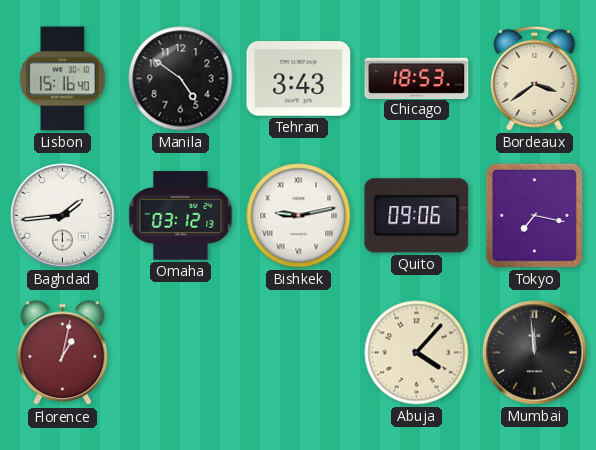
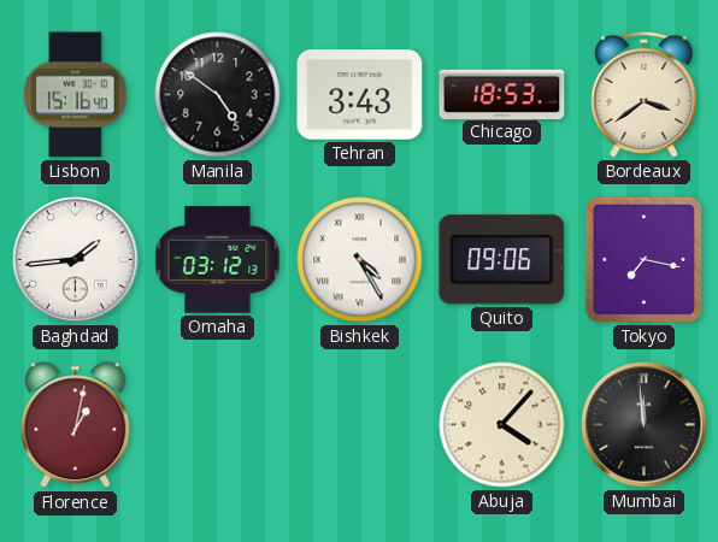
Bishkek: 9:13 -> 4:25
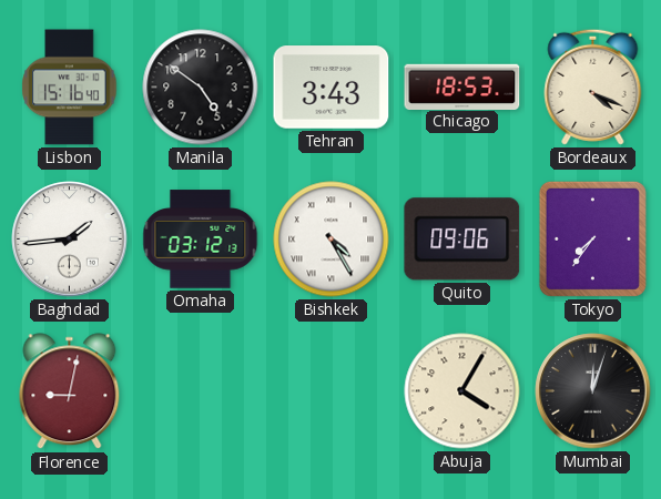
Bordeaux: 3:39 -> 4:19
Tokyo: 7:17 -> 7:36
Florence: 1:02 -> 9:02
Abuja: 4:07 -> 4:05
Mumbai: 11:59 -> 12:03
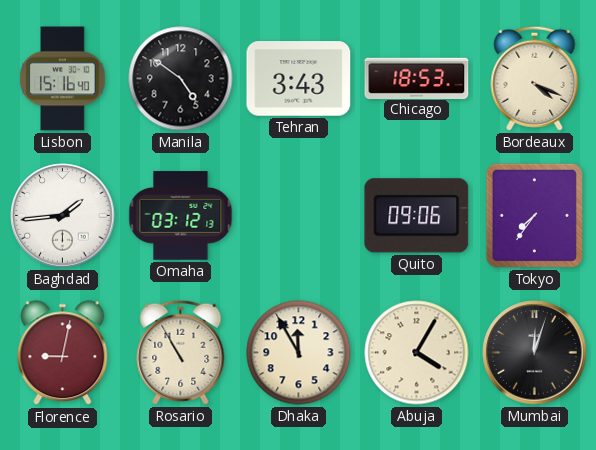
Bishkek: 4:25 -> none
Rosario: none -> 10:55
Dhaka: none -> 11:55
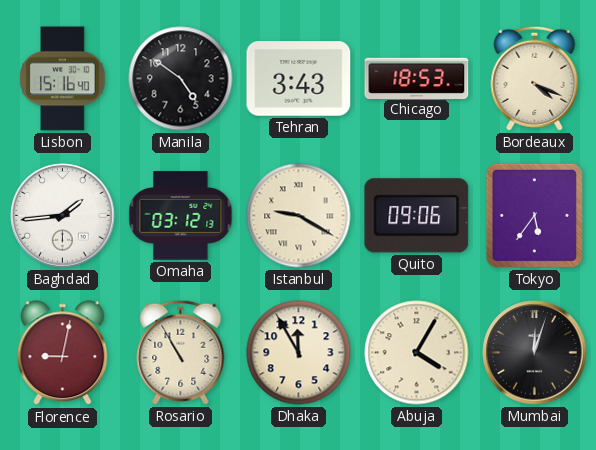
Istanbul: none -> 9:20
Tokyo: 7:36 -> 5:36
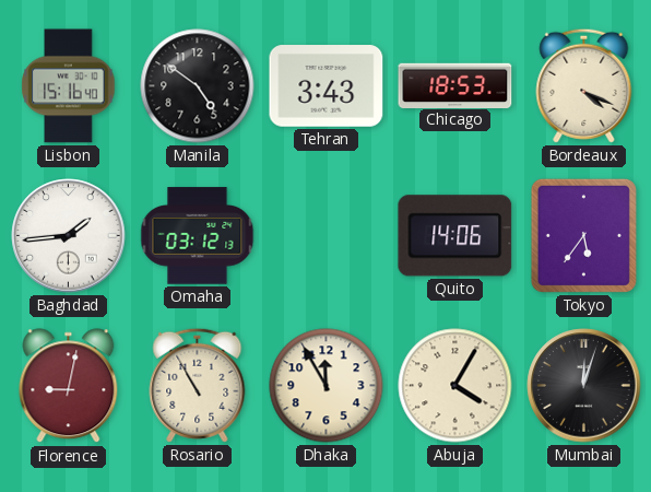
Istanbul: 9:20 -> none
Quito: 09:06 -> 14:06
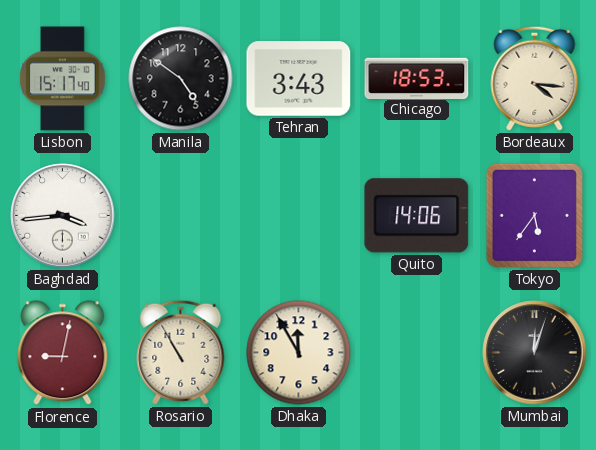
Lisbon: 15:16 -> 15:17
Bordeaux: 4:19 -> 4:16
Baghdad: 1:44 -> 3:44
Omaha: 03:12 -> none
Abuja: 4:05 -> none
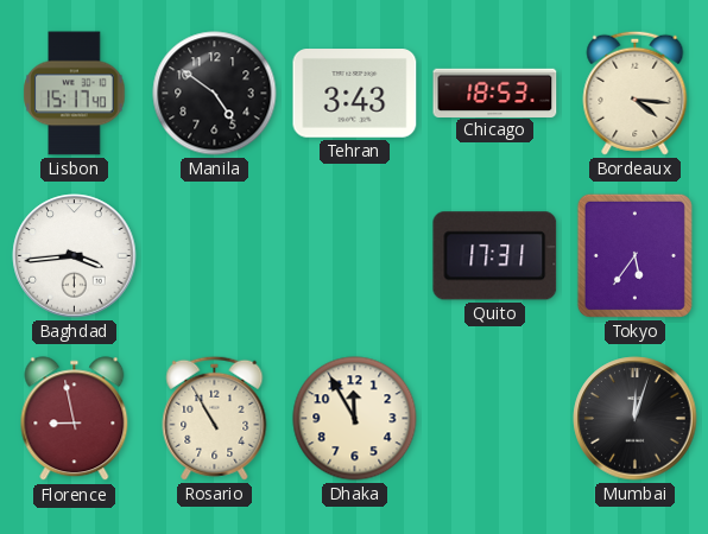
Quito: 14:06 -> 17:31
Florence: 9:02 -> 8:58
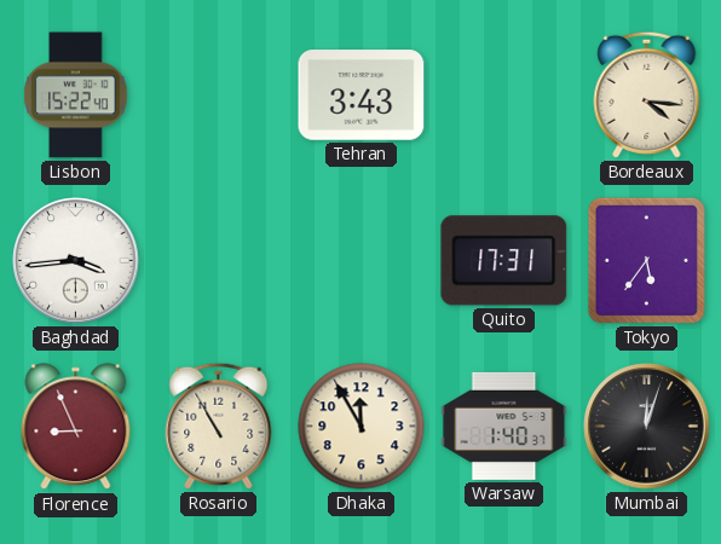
Lisbon: 15:17 -> 15:22
Manila: 4:51 -> none
Chicago: 18:53 -> none
Florence: 8:58 -> 8:56
Warsaw: none -> 1:40
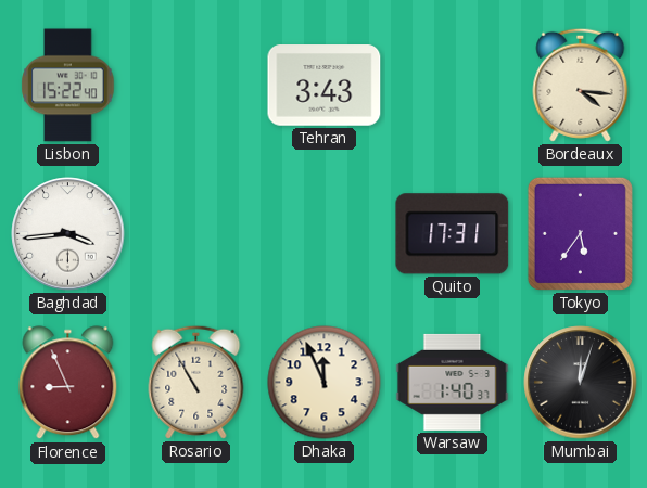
Dhaka: 11:55 -> 11:56
